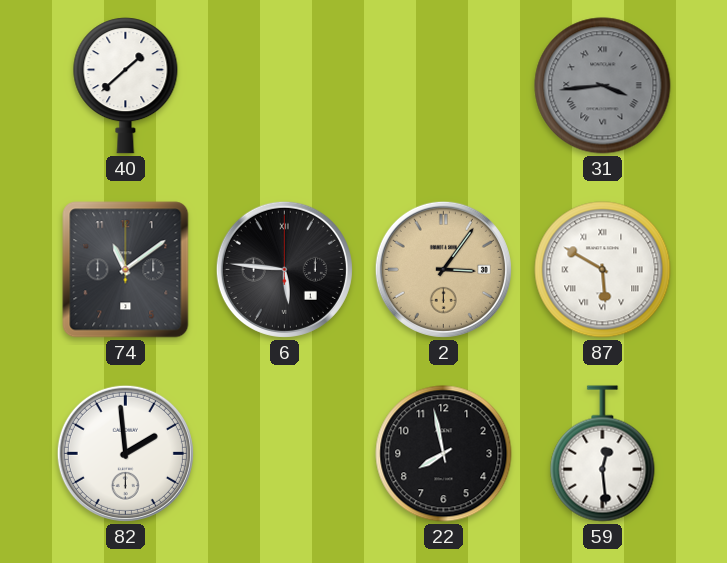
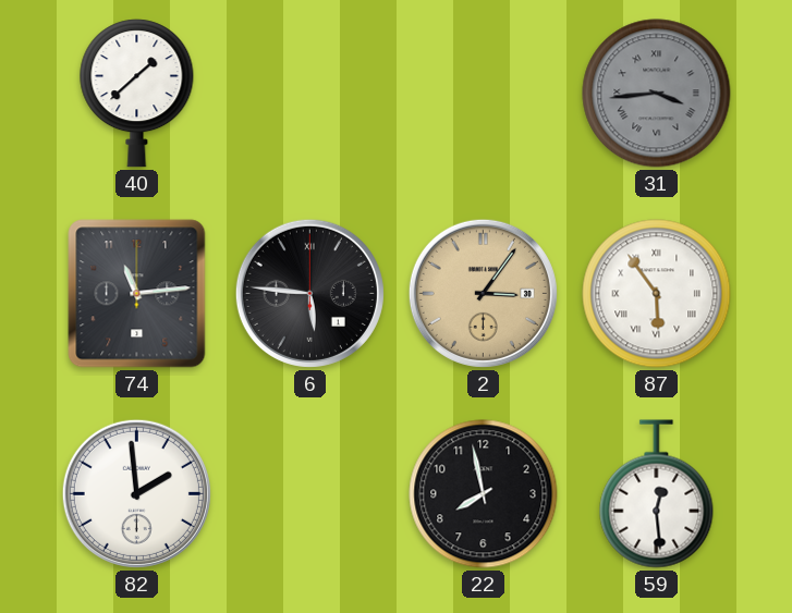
74: 11:09 -> 11:14
87: 5:50 -> 5:54
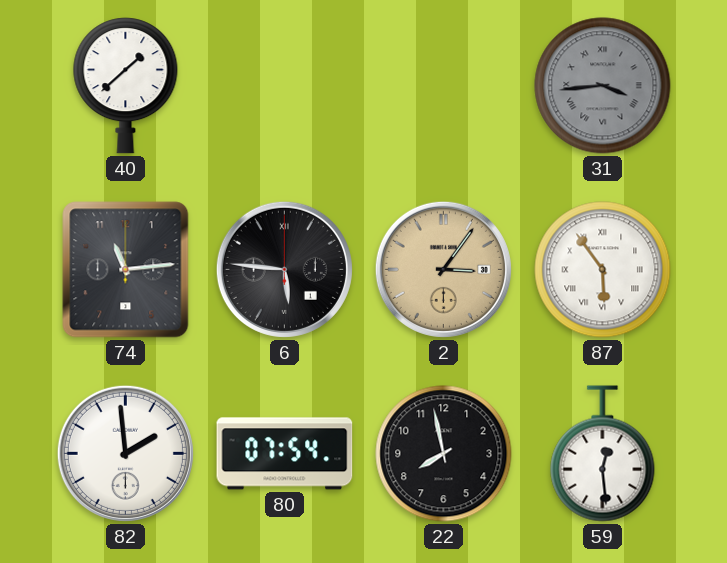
80: none -> 07:54
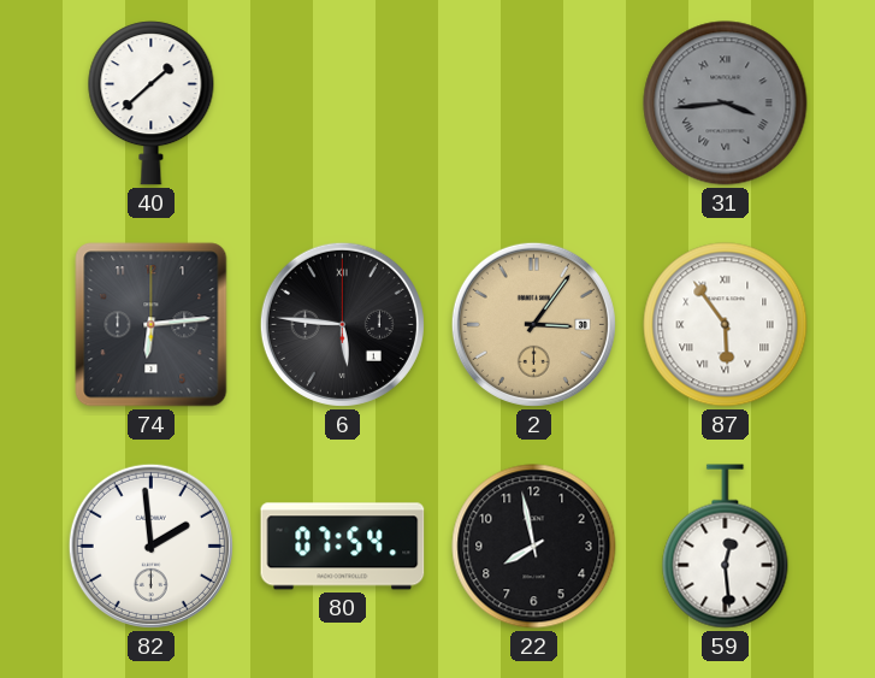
74: 11:14 -> 6:14
